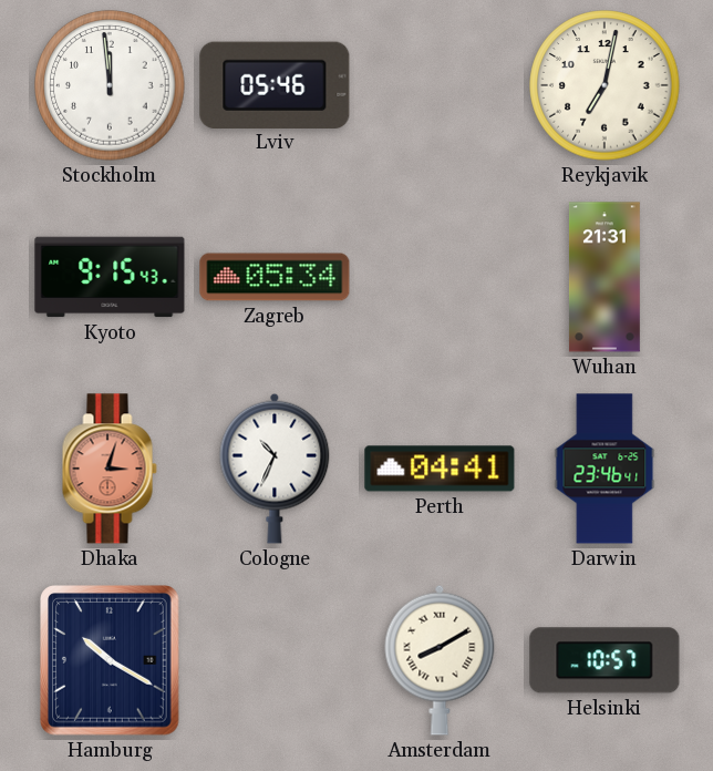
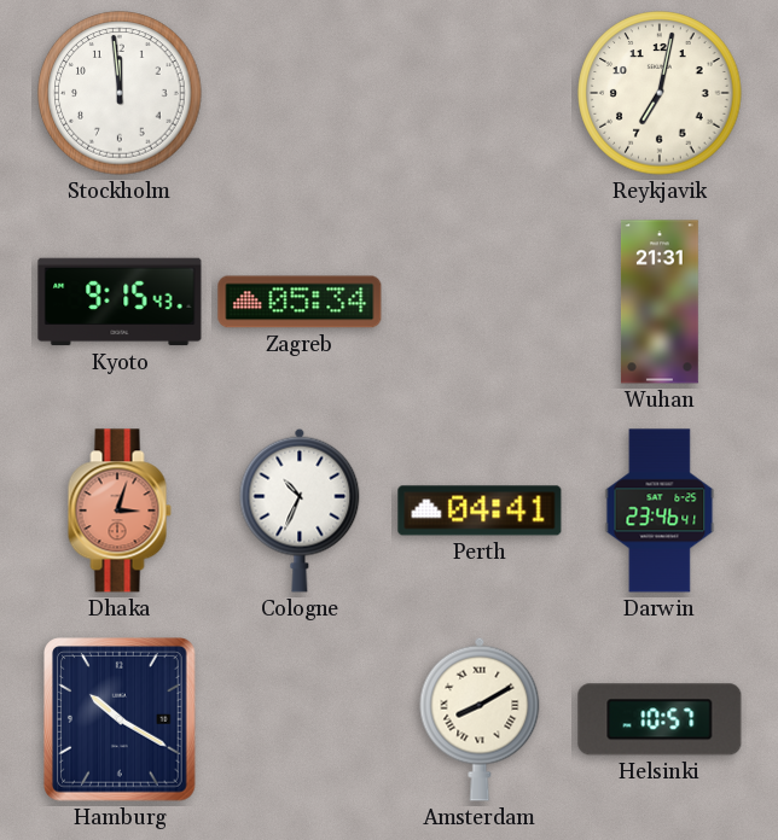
Lviv: 05:46 -> none
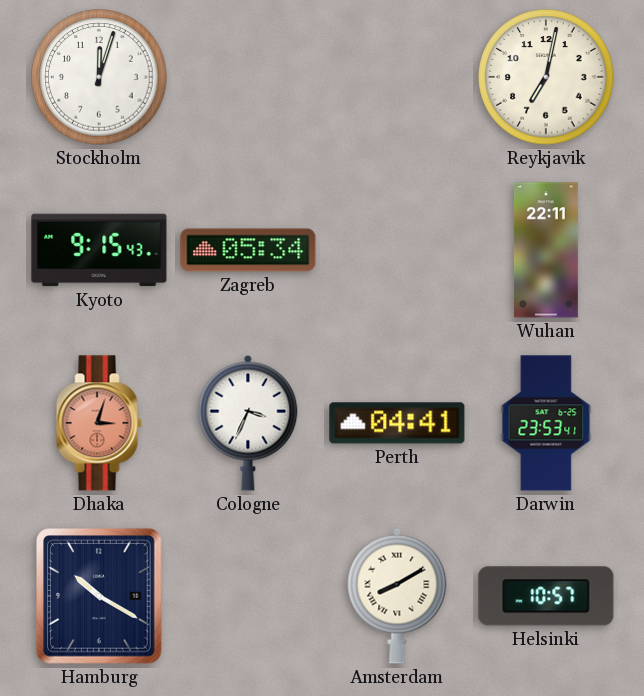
Stockholm: 11:59 -> 12:03
Wuhan: 21:31 -> 22:11
Cologne: 10:34 -> 3:34
Darwin: 23:46 -> 23:53
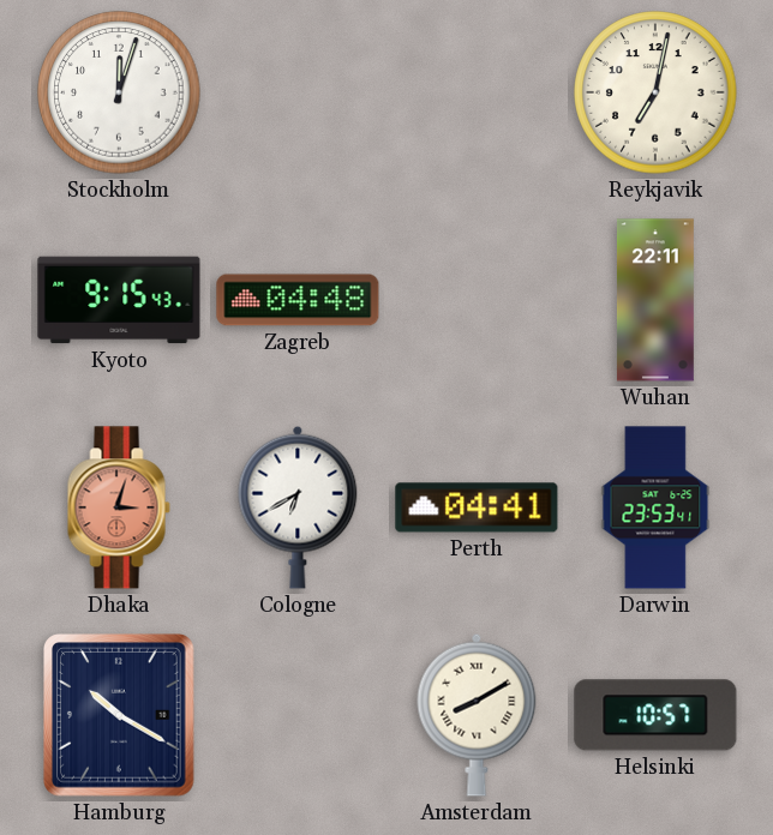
Zagreb: 05:34 -> 04:48
Cologne: 3:34 -> 6:40
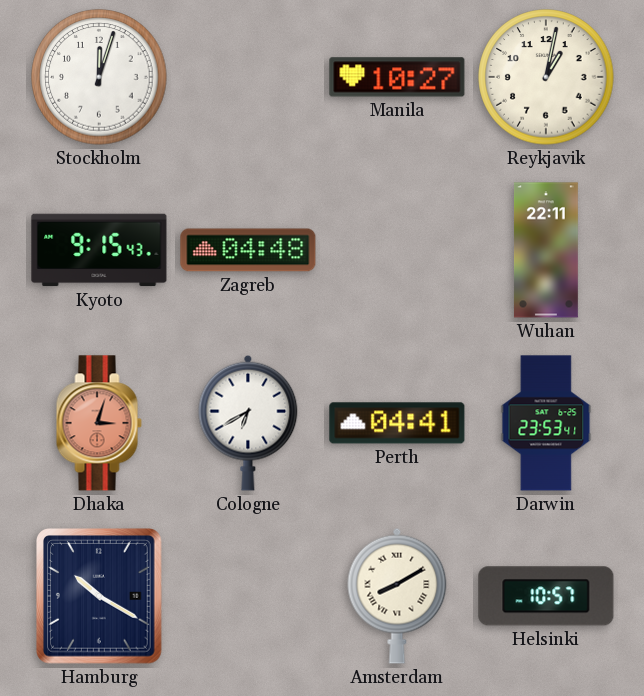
Manila: none -> 10:27
Reykjavik: 7:02 -> 1:02
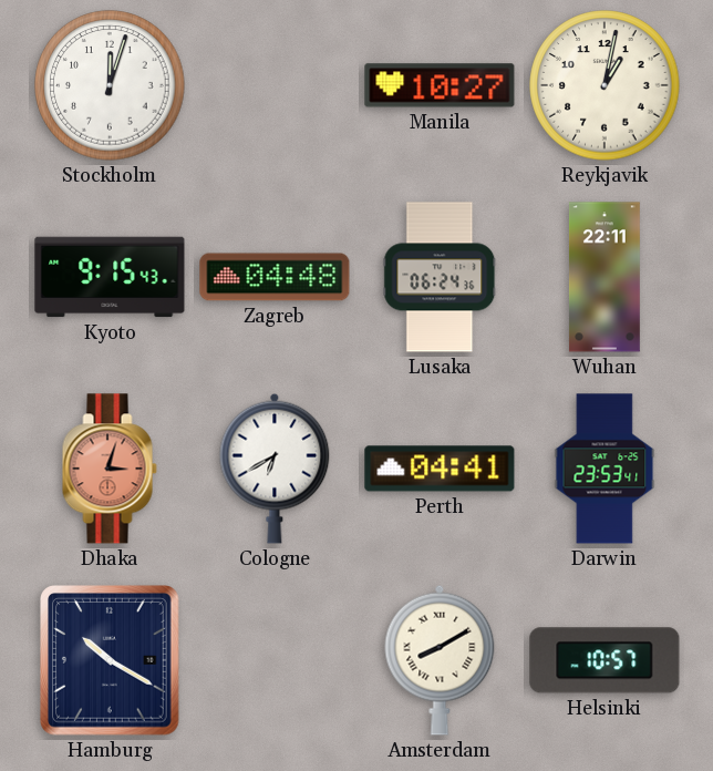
Lusaka: none -> 06:24
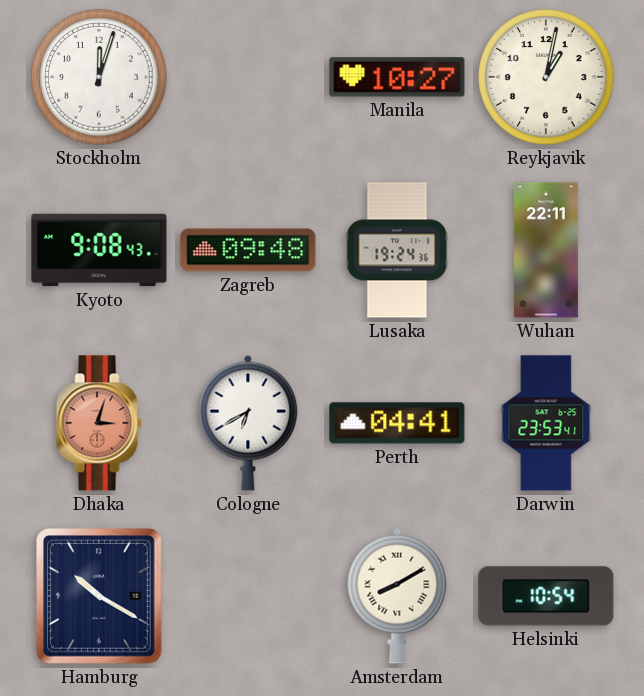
Kyoto: 9:15 -> 9:08
Zagreb: 04:48 -> 09:48
Lusaka: 06:24 -> 19:24
Helsinki: 10:57 -> 10:54
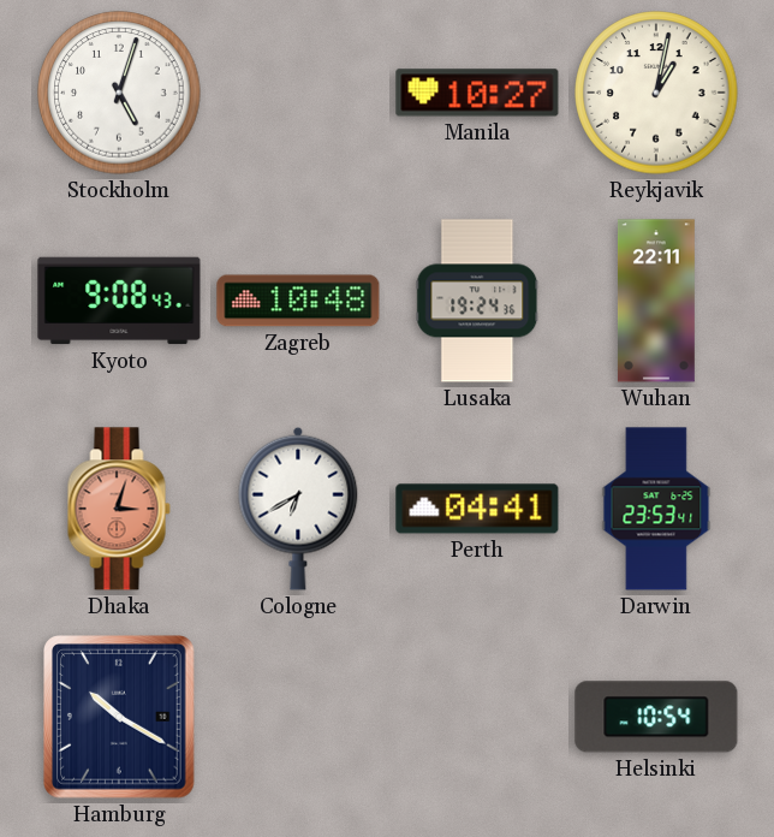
Stockholm: 12:03 -> 5:03
Zagreb: 09:48 -> 10:48
Amsterdam: 8:10 -> none
